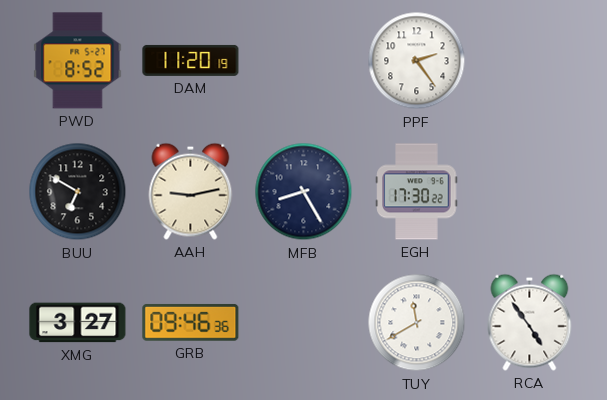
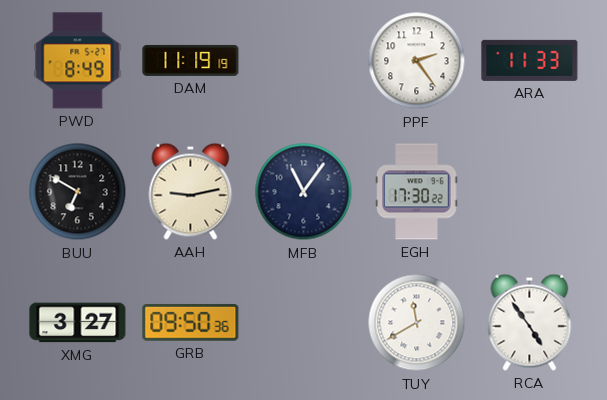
PWD: 8:52 -> 8:49
DAM: 11:20 -> 11:19
ARA: none -> 11:33
MFB: 8:25 -> 11:06
GRB: 09:46 -> 09:50
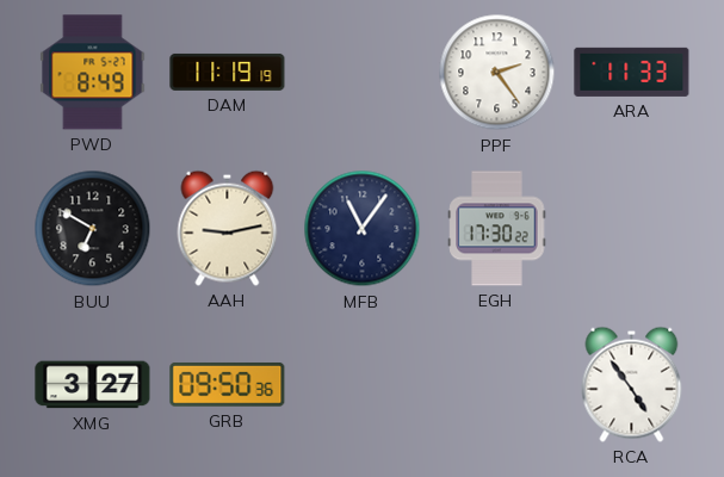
TUY: 11:40 -> none
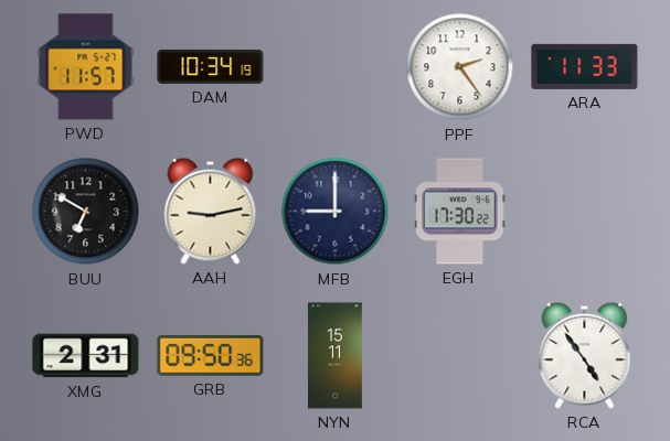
PWD: 8:49 -> 11:57
DAM: 11:19 -> 10:34
MFB: 11:06 -> 9:00
XMG: 3:27 -> 2:31
NYN: none -> 15:11
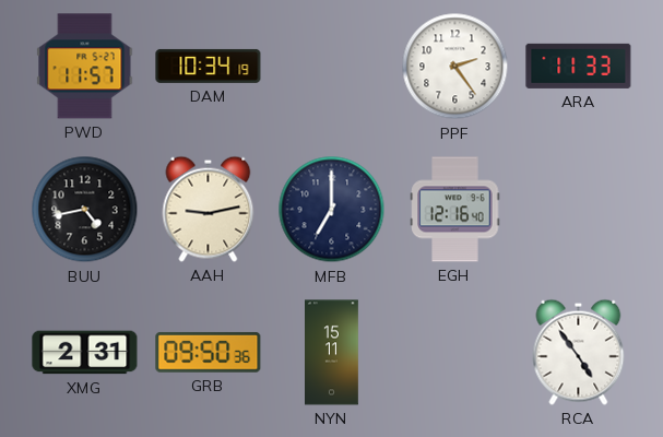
BUU: 6:50 -> 4:43
MFB: 9:00 -> 7:00
EGH: 17:30 -> 12:16
